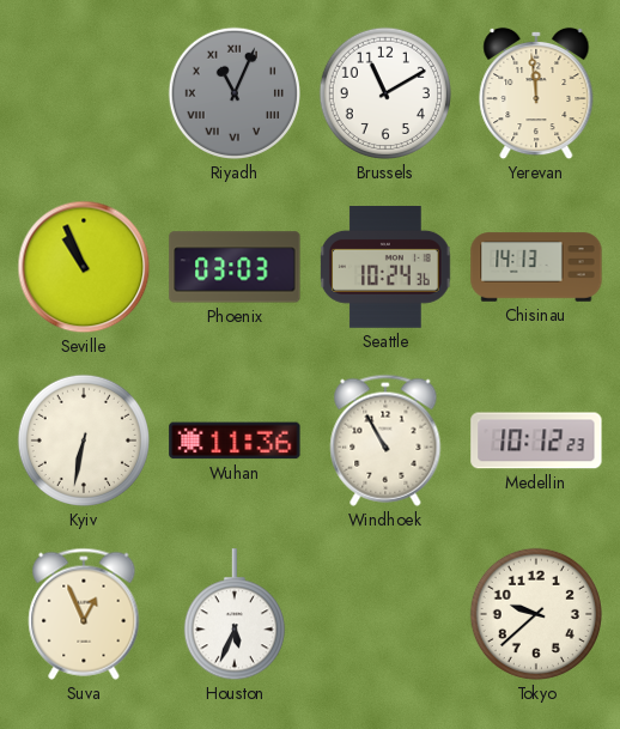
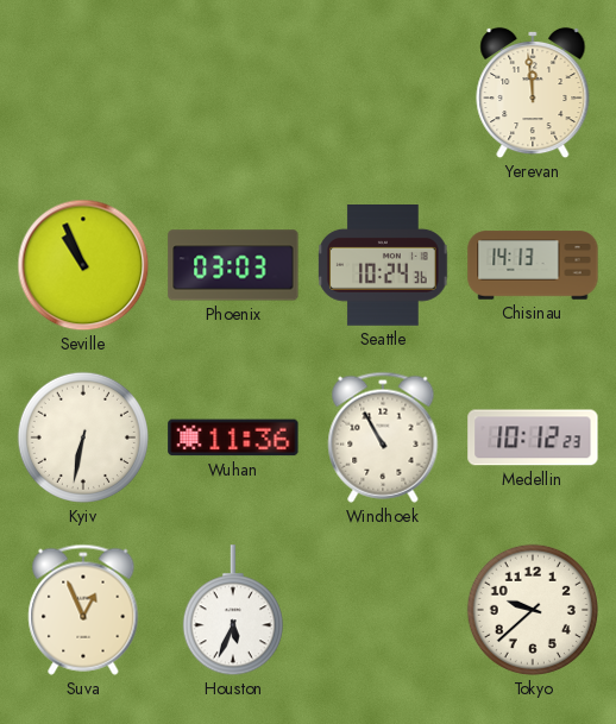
Riyadh: 11:04 -> none
Brussels: 11:10 -> none
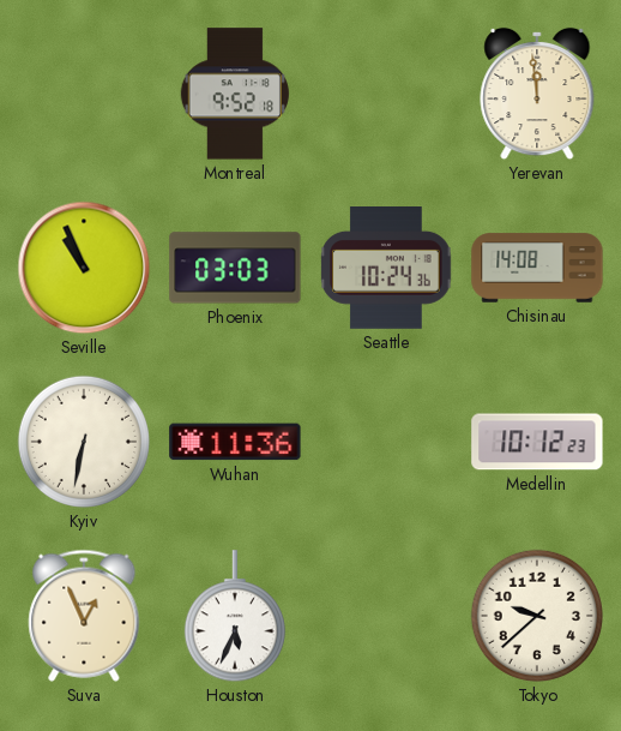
Montreal: none -> 9:52
Chisinau: 14:13 -> 14:08
Windhoek: 10:55 -> none
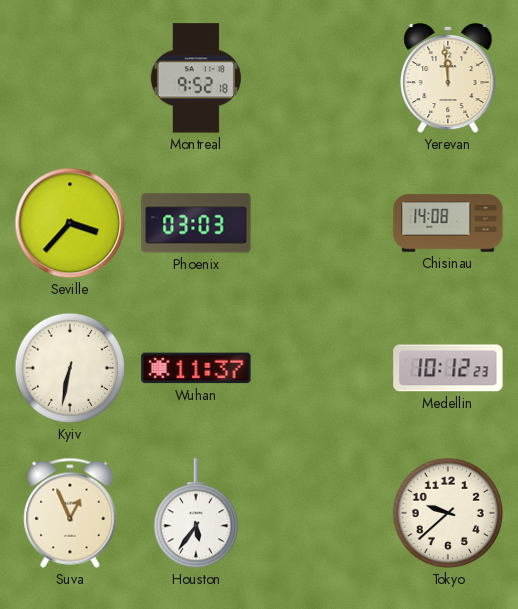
Seville: 10:56 -> 3:37
Seattle: 10:24 -> none
Wuhan: 11:36 -> 11:37
Houston: 5:34 -> 5:36
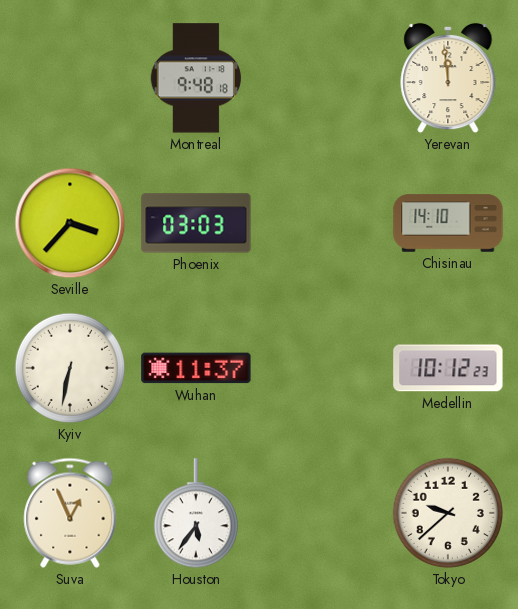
Montreal: 9:52 -> 9:48
Chisinau: 14:08 -> 14:10
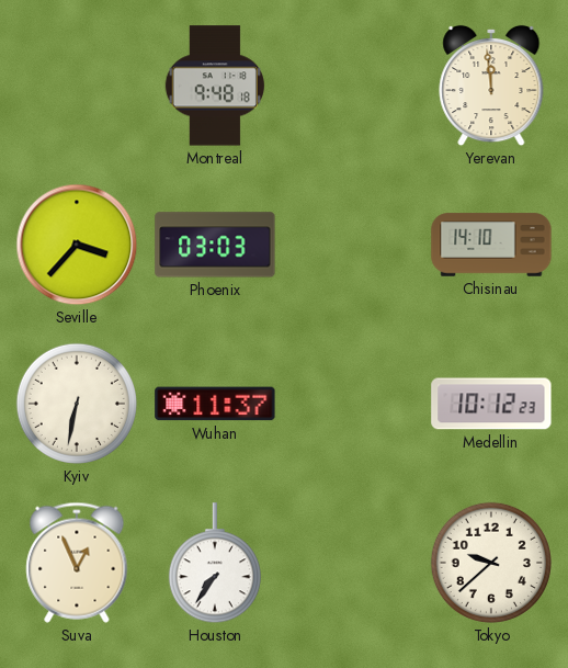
Houston: 5:36 -> 7:36
